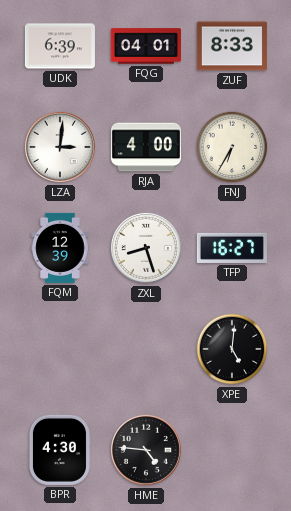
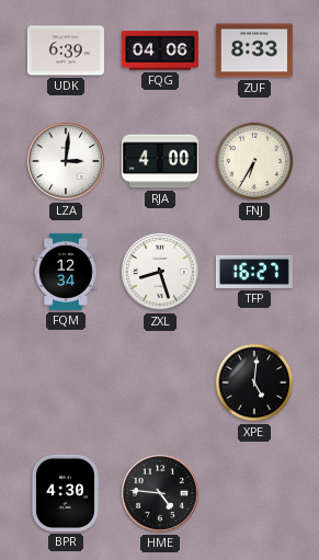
FQG: 04:01 -> 04:06
FQM: 12:39 -> 12:34
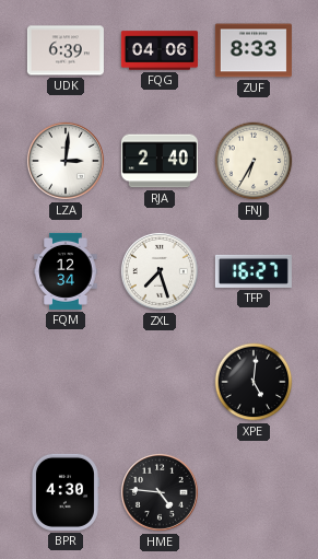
RJA: 4:00 -> 2:40
ZXL: 8:27 -> 7:27
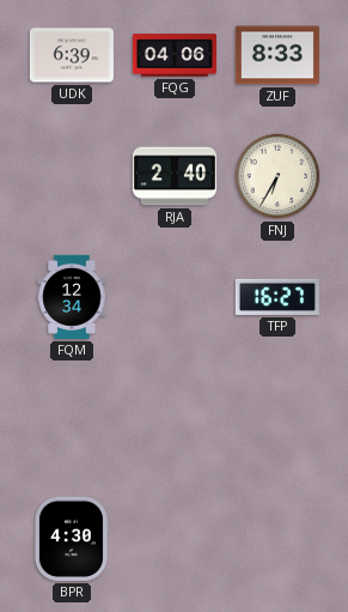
LZA: 3:01 -> none
ZXL: 7:27 -> none
XPE: 5:01 -> none
HME: 4:46 -> none
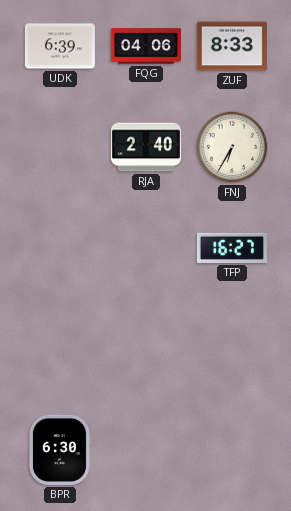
FQM: 12:34 -> none
BPR: 4:30 -> 6:30
